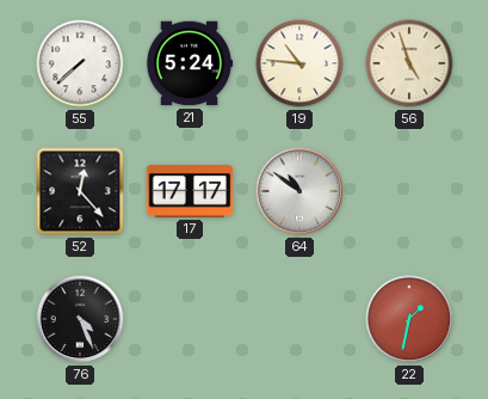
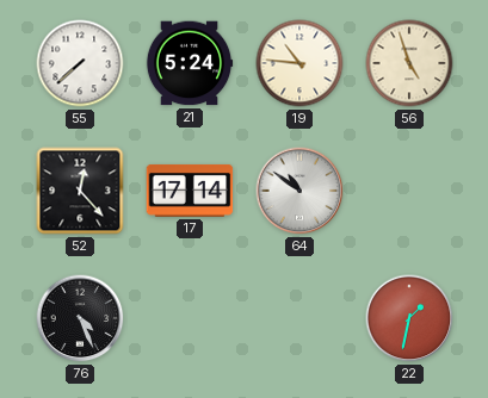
17: 17:17 -> 17:14
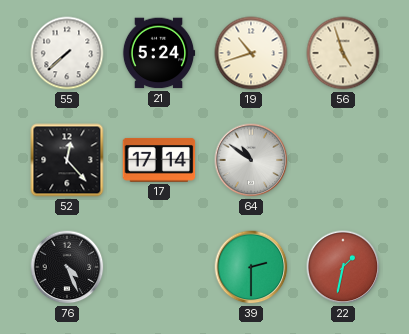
19: 10:46 -> 10:42
39: none -> 2:30
